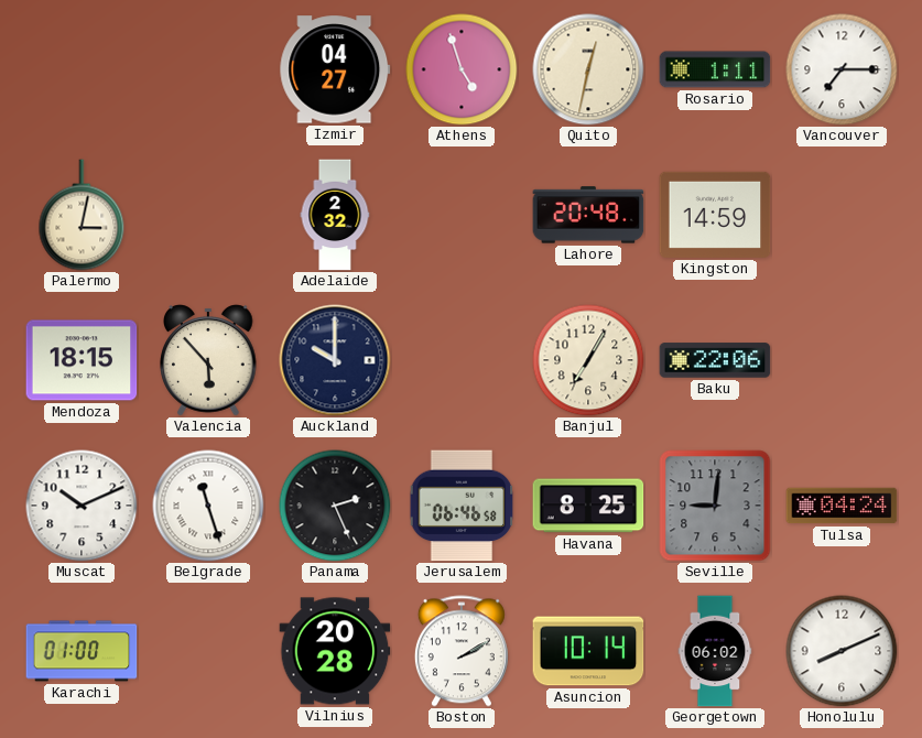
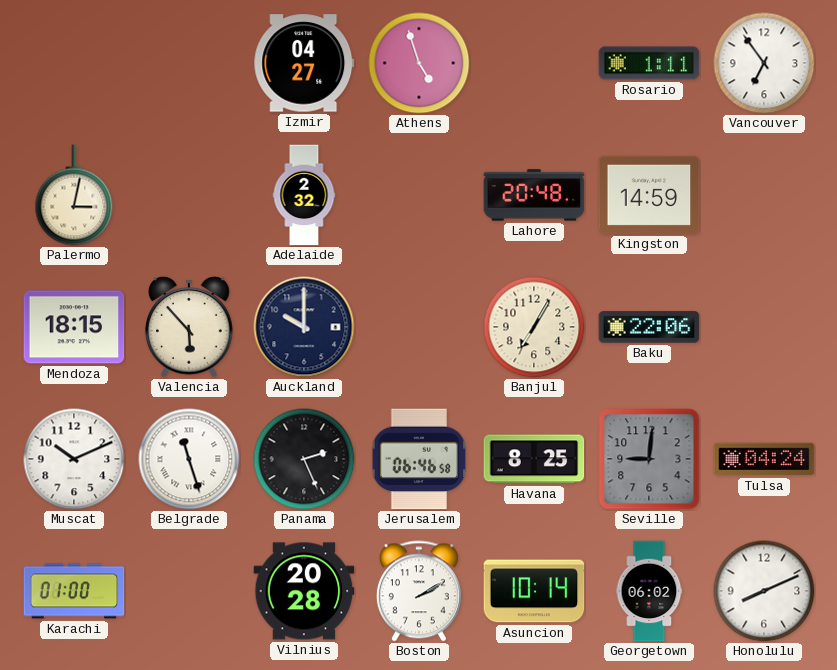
Quito: 12:32 -> none
Vancouver: 7:15 -> 6:54
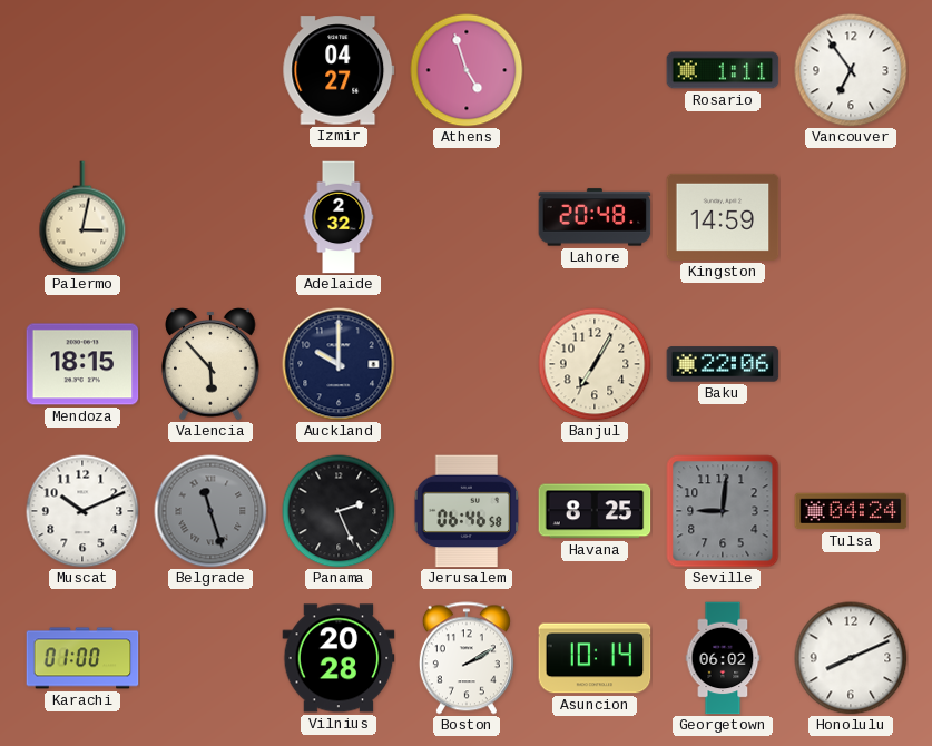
Belgrade dial: white -> grey
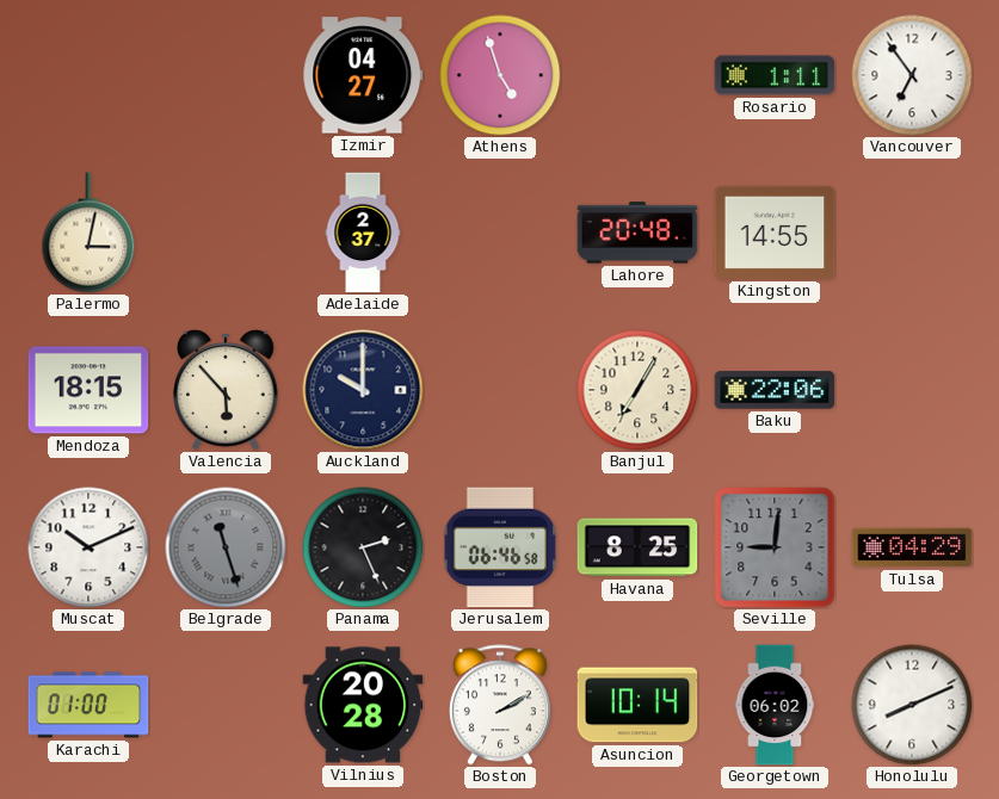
Adelaide: 2:32 -> 2:37
Kingston: 14:59 -> 14:55
Tulsa: 04:24 -> 04:29
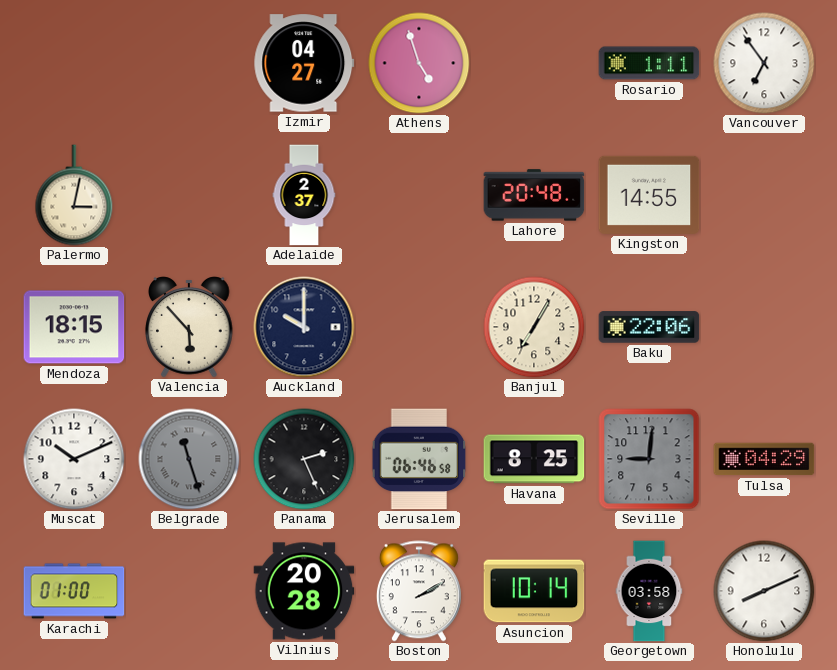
Georgetown: 06:02 -> 03:58
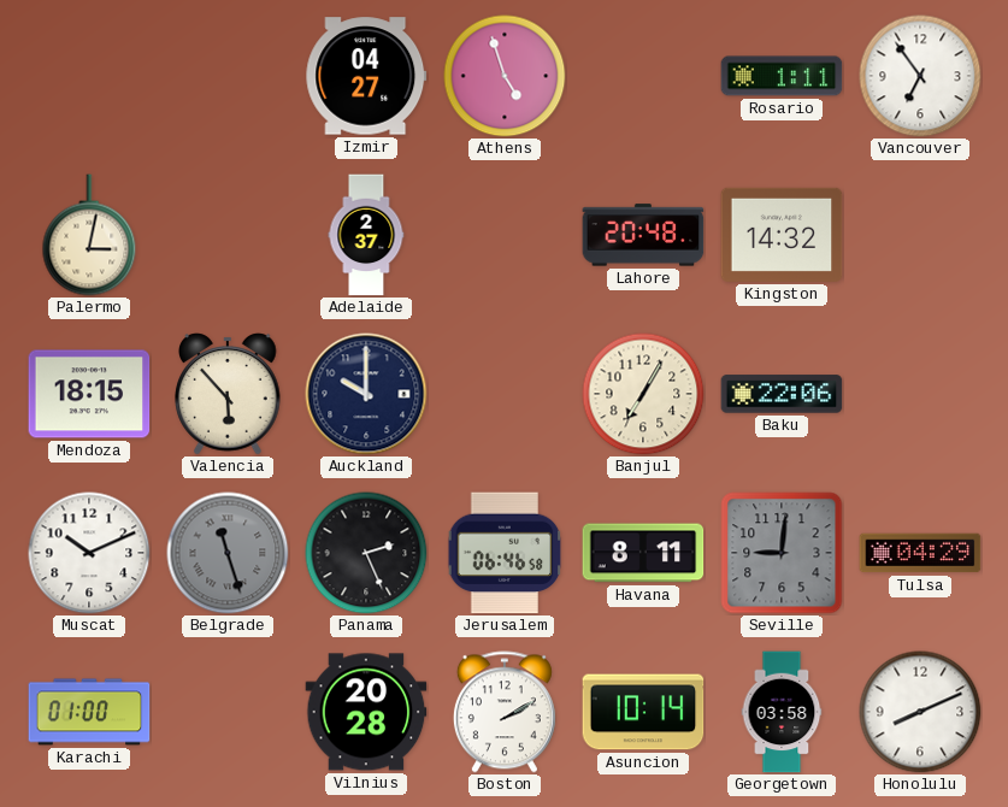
Kingston: 14:55 -> 14:32
Havana: 8:25 -> 8:11
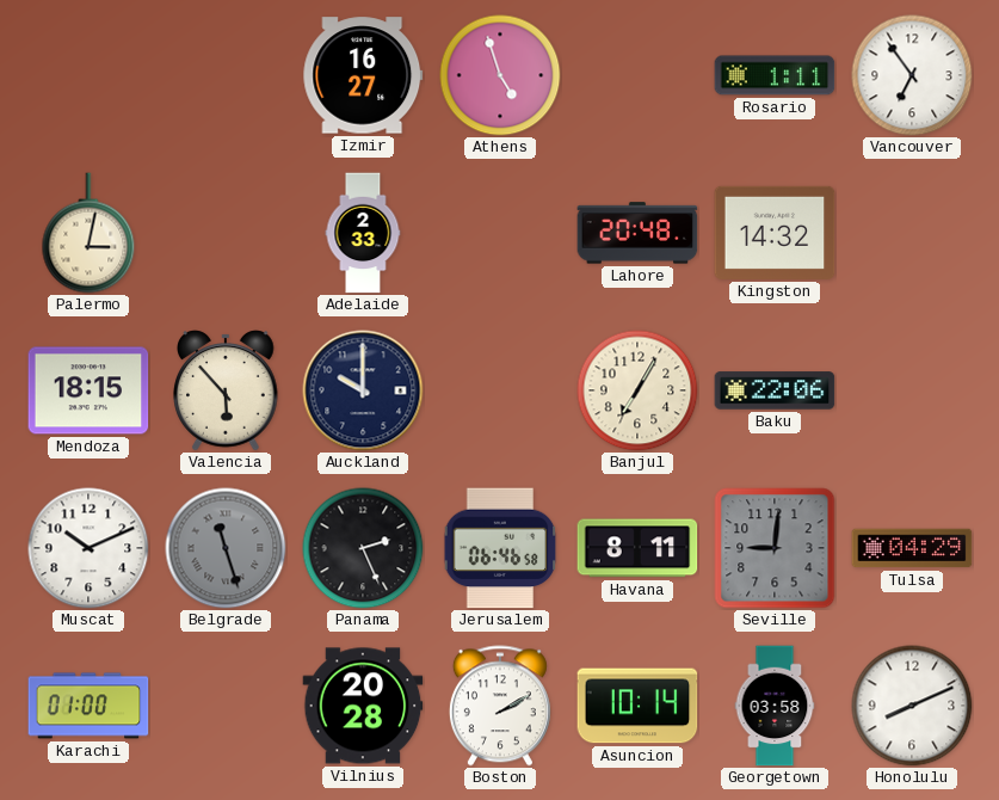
Izmir: 04:27 -> 16:27
Adelaide: 2:37 -> 2:33
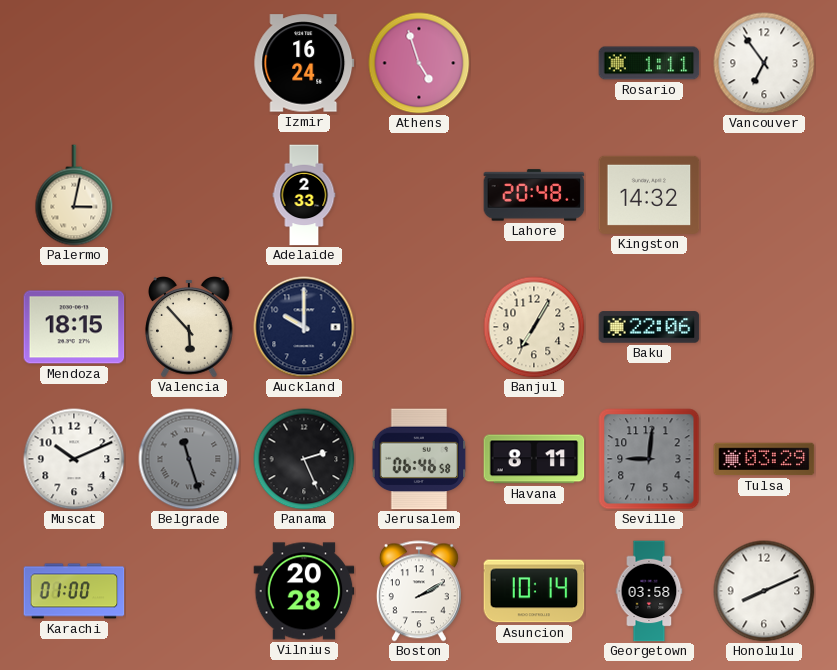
Izmir: 16:27 -> 16:24
Tulsa: 04:29 -> 03:29
